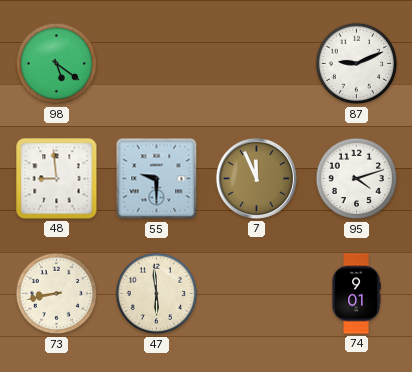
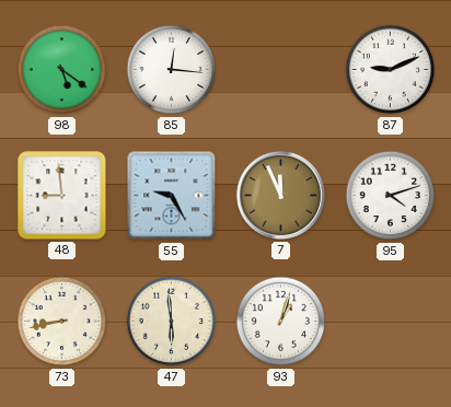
85: none -> 12:16
55: 9:30 -> 9:25
93: none -> 1:03
74: 9:01 -> none
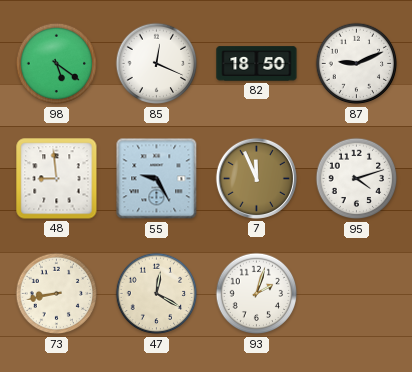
85: 12:16 -> 12:19
82: none -> 18:50
47: 5:59 -> 12:20
93: 1:03 -> 2:03
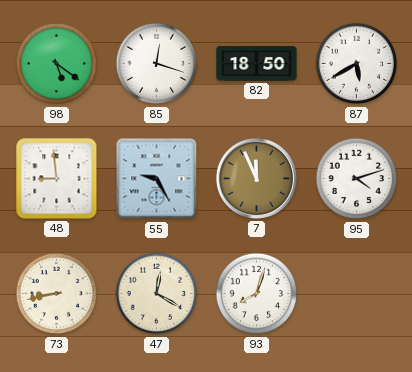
85: 12:19 -> 12:18
87: 9:11 -> 5:40
93: 2:03 -> 8:03
